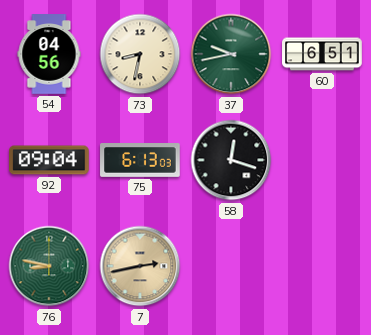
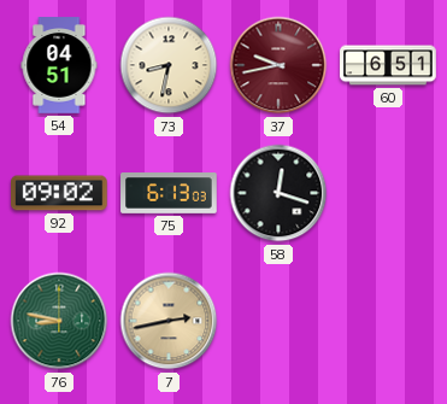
54: 04:56 -> 04:51
37 dial: green -> burgundy
92: 09:04 -> 09:02
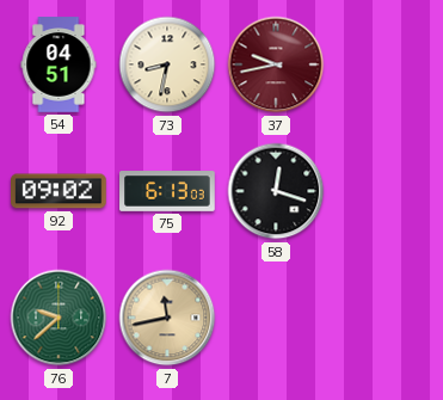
60: 6:51 -> none
76: 8:47 -> 9:38
7: 2:43 -> 11:43
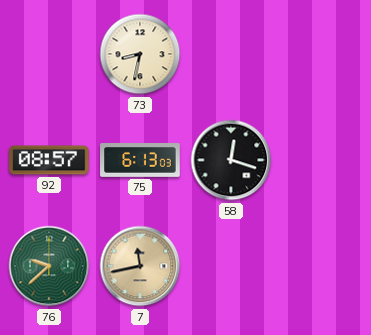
54: 04:51 -> none
37: 9:43 -> none
92: 09:02 -> 08:57
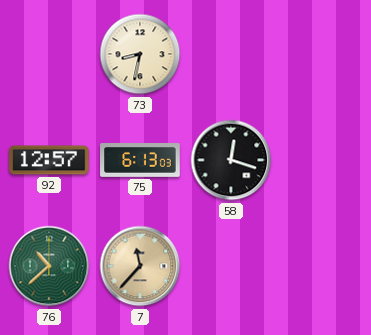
92: 08:57 -> 12:57
76: 9:38 -> 10:38
7: 11:43 -> 11:37
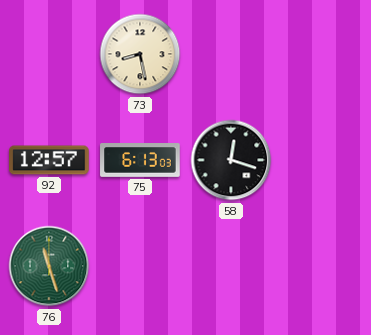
73: 8:32 -> 8:28
76: 10:38 -> 11:27
7: 11:37 -> none
